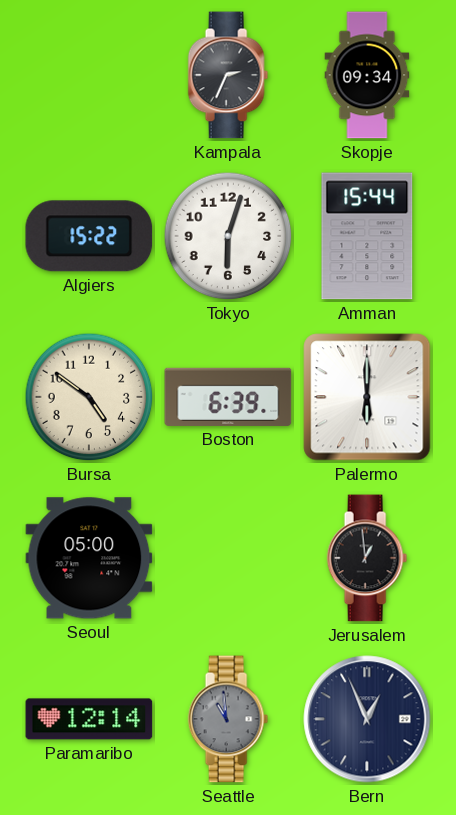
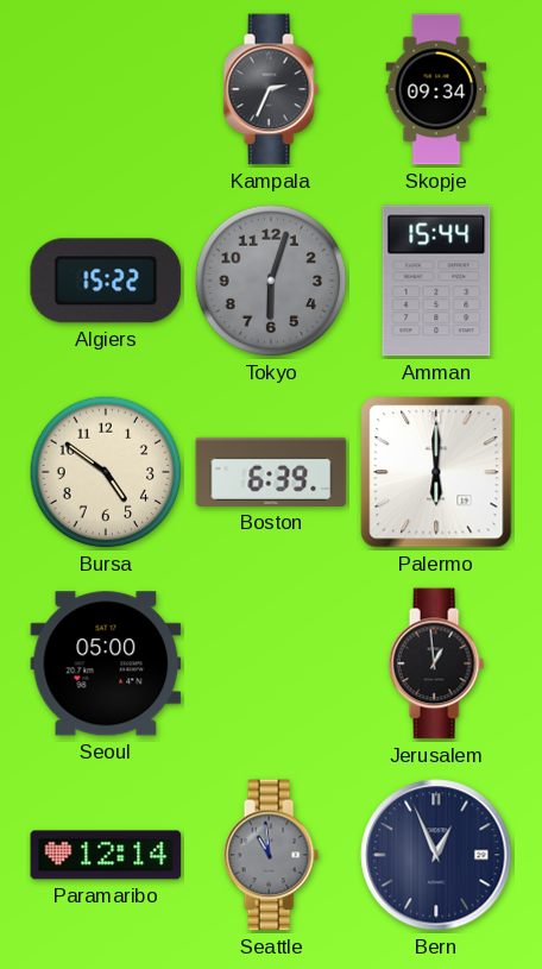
Tokyo dial: white -> grey
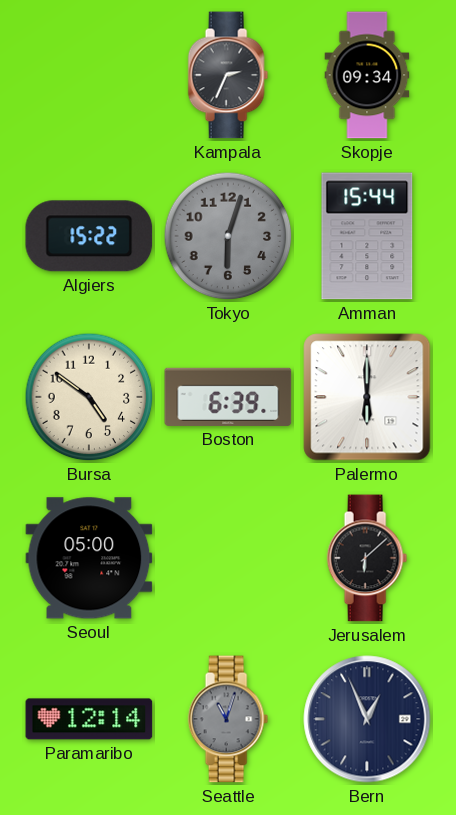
Jerusalem: 12:59 -> 6:08
Seattle: 10:59 -> 11:03
